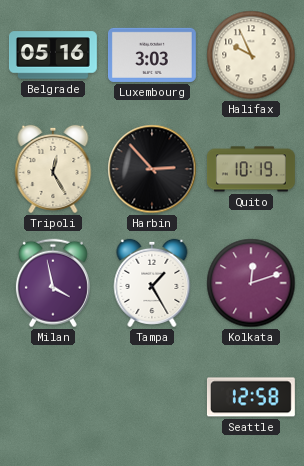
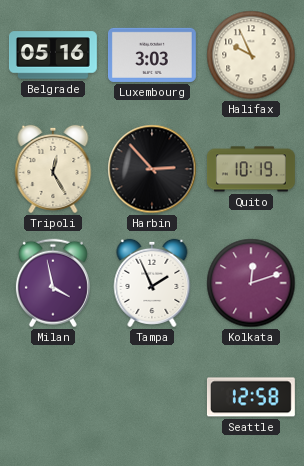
Tampa: 1:25 -> 1:56
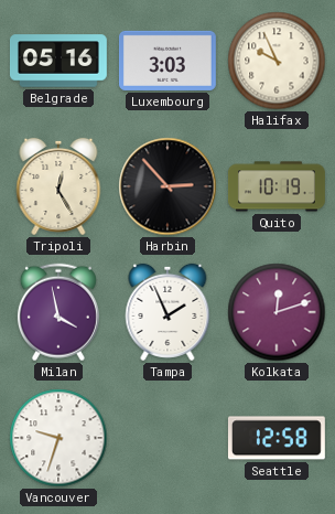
Vancouver: none -> 9:33
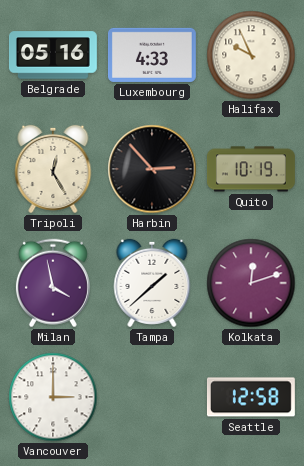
Luxembourg: 3:03 -> 4:33
Tampa: 1:56 -> 1:38
Vancouver: 9:33 -> 3:00
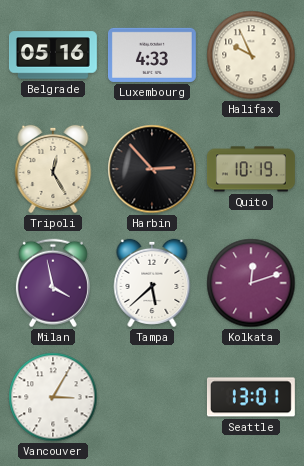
Tampa: 1:38 -> 5:38
Vancouver: 3:00 -> 3:05
Seattle: 12:58 -> 13:01
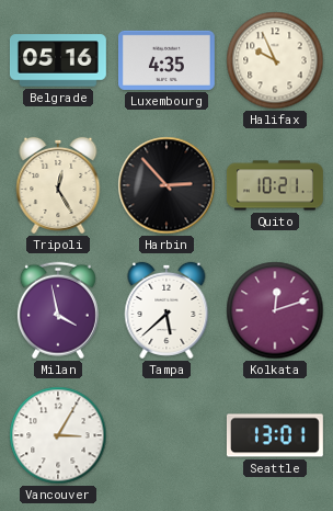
Luxembourg: 4:33 -> 4:35
Quito: 10:19 -> 10:21
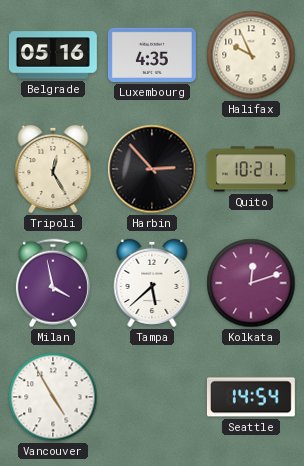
Vancouver: 3:05 -> 4:55
Seattle: 13:01 -> 14:54
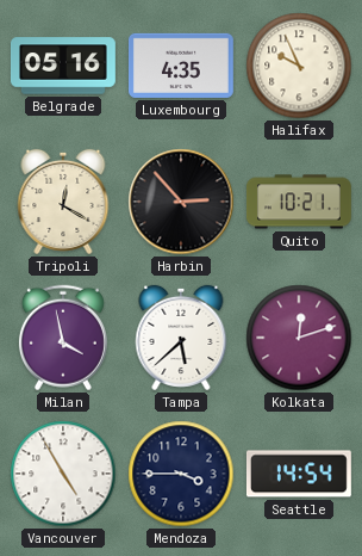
Tripoli: 12:25 -> 12:20
Mendoza: none -> 3:45
